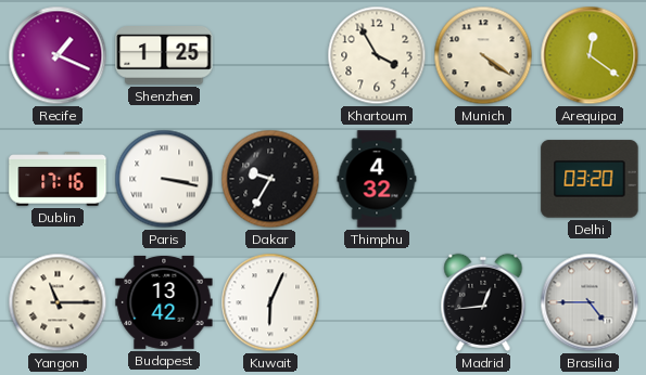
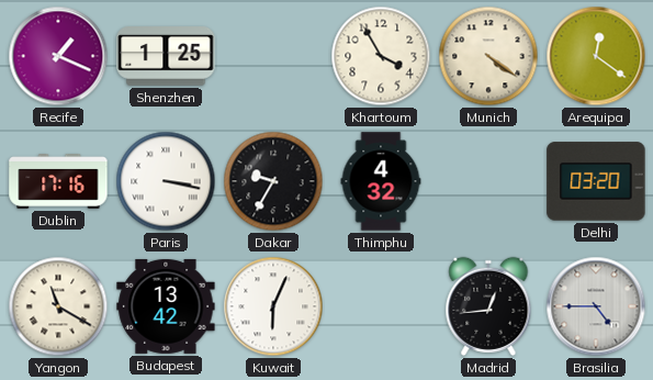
Yangon: 11:15 -> 11:20
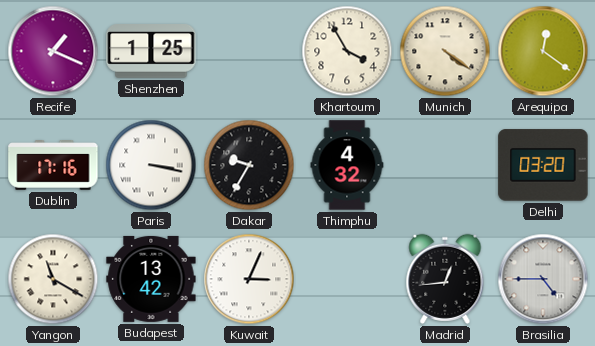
Kuwait: 6:04 -> 3:04
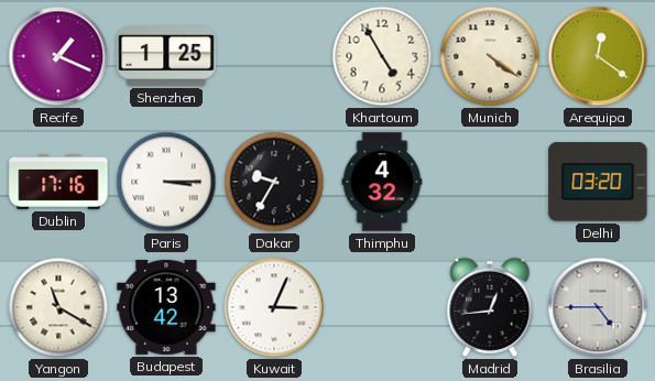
Khartoum: 3:55 -> 4:55
Paris: 3:17 -> 3:15
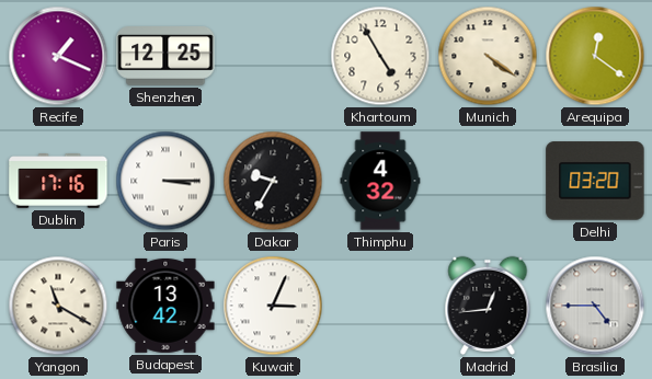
Shenzhen: 1:25 -> 12:25
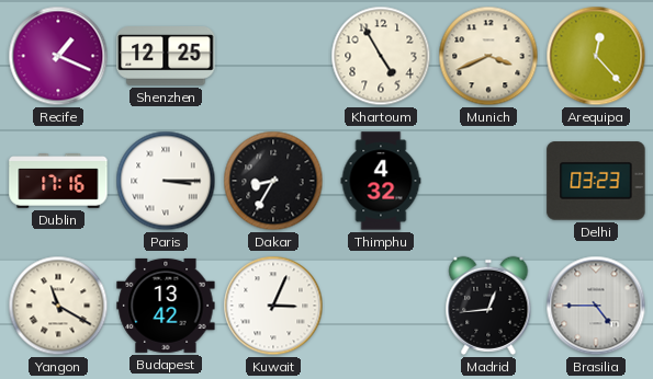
Munich: 4:21 -> 3:41
Arequipa: 12:21 -> 12:23
Dakar: 9:35 -> 8:35
Delhi: 03:20 -> 03:23
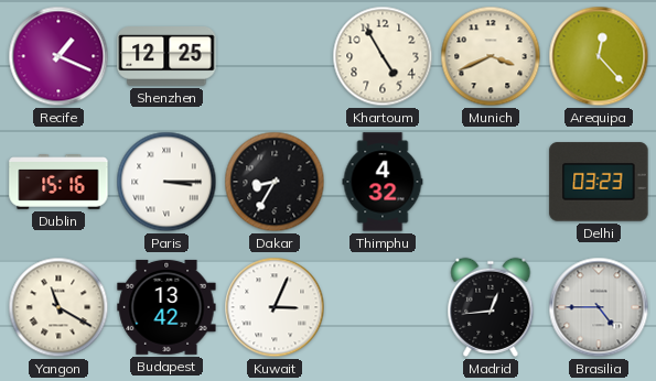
Dublin: 17:16 -> 15:16
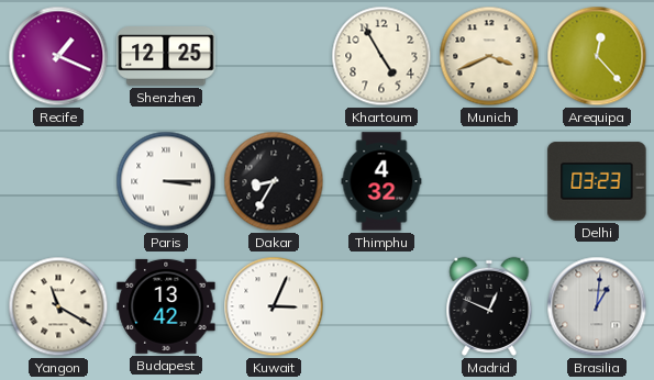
Dublin: 15:16 -> none
Madrid: 12:44 -> 12:49
Brasilia: 4:45 -> 1:01
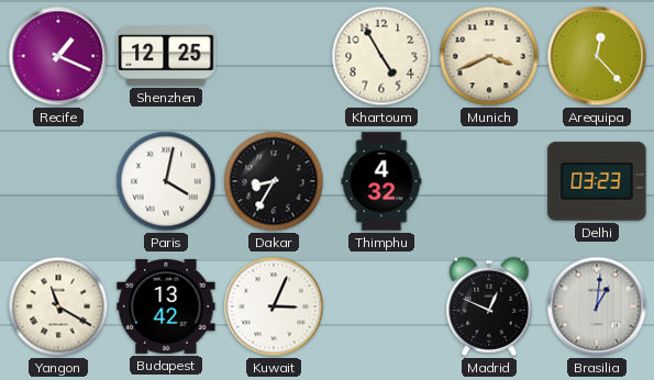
Paris: 3:15 -> 4:02
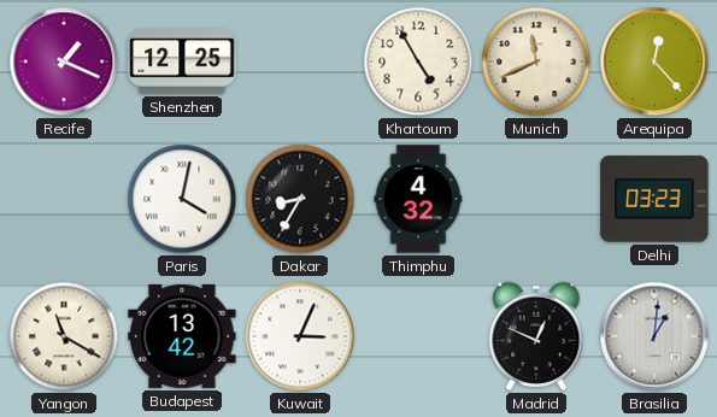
Munich: 3:41 -> 11:41
